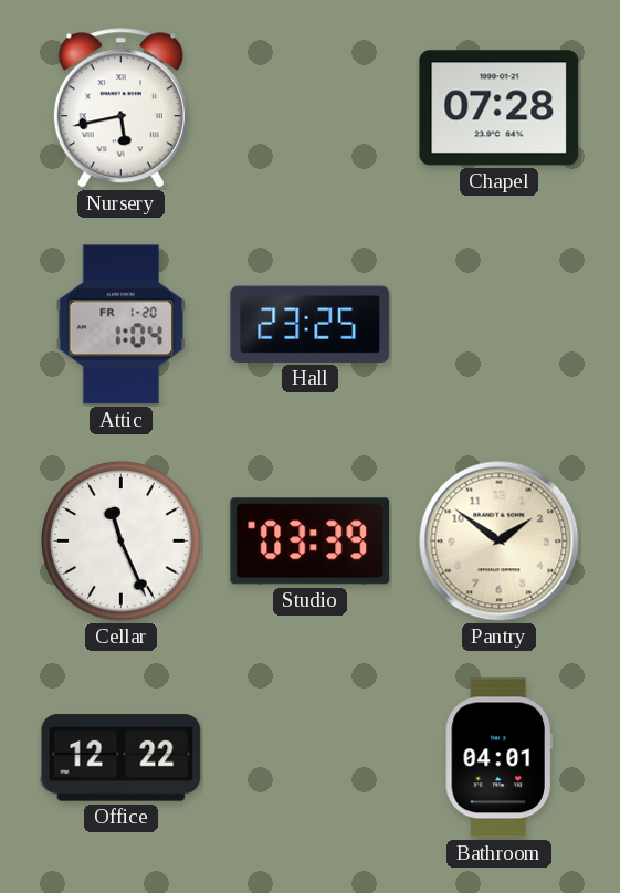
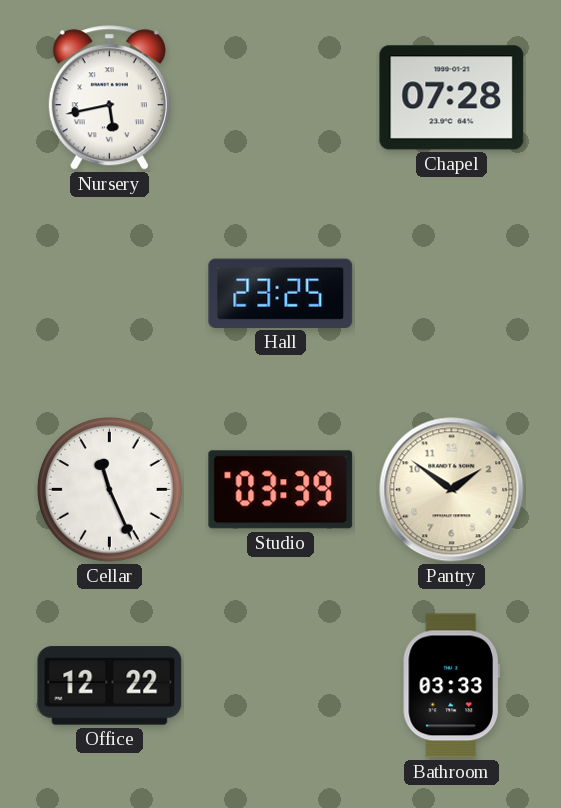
Attic: 1:04 -> none
Bathroom: 04:01 -> 03:33
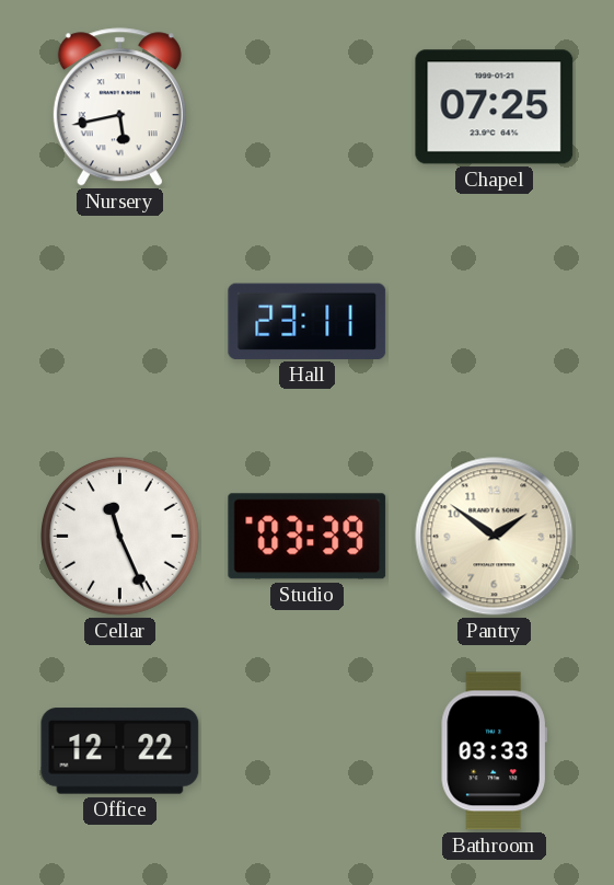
Chapel: 07:28 -> 07:25
Hall: 23:25 -> 23:11
